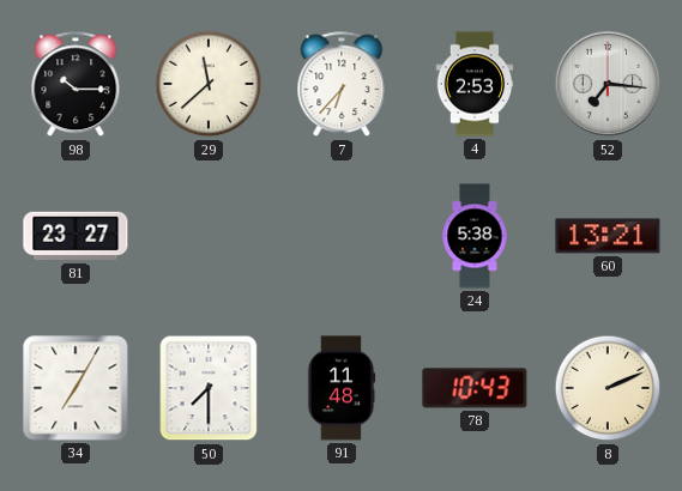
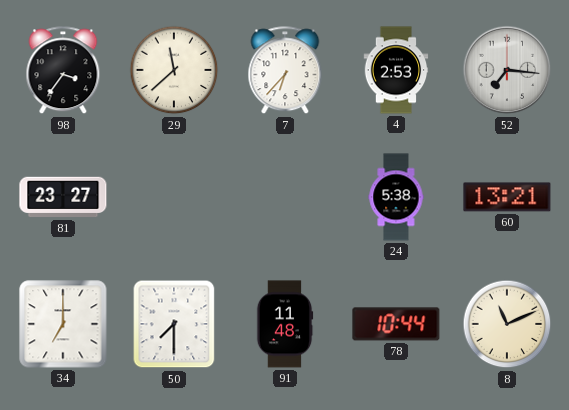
98: 10:15 -> 3:36
34: 7:05 -> 7:00
78: 10:43 -> 10:44
8: 2:11 -> 11:11
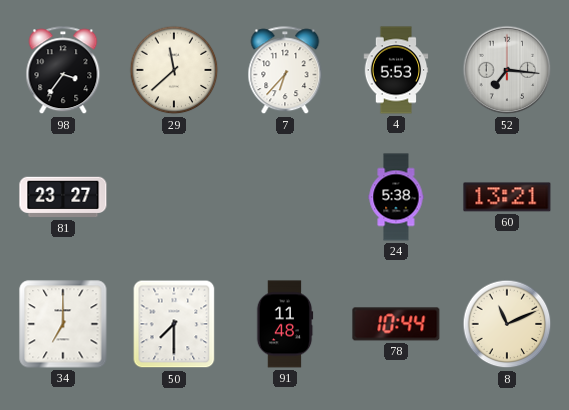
4: 2:53 -> 5:53
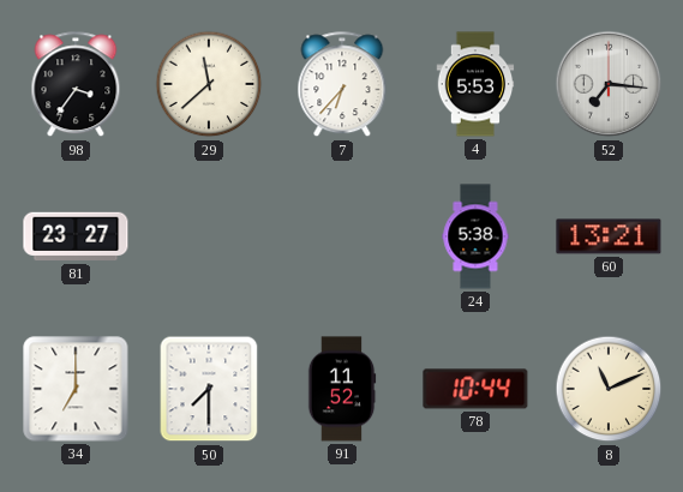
91: 11:48 -> 11:52
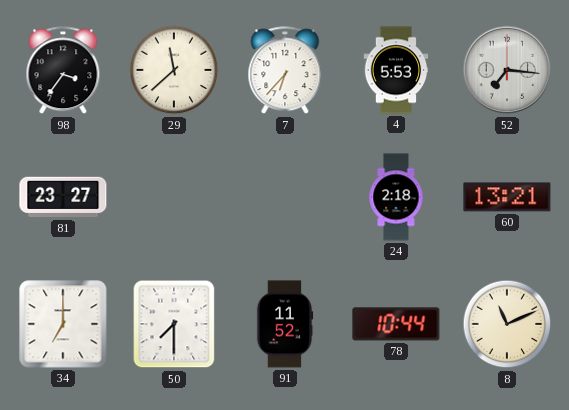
24: 5:38 -> 2:18
